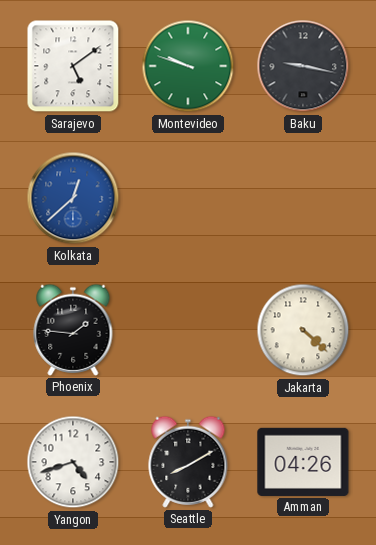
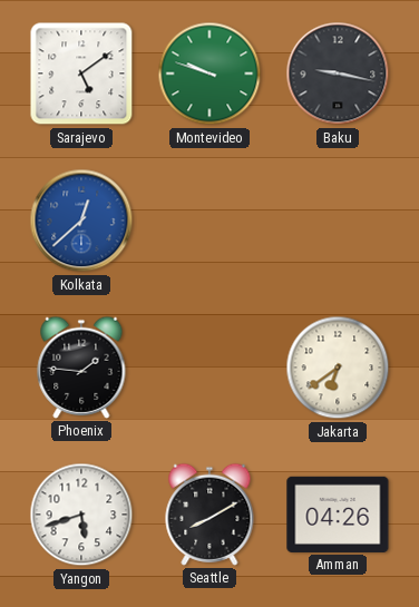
Jakarta: 4:22 -> 6:39
Yangon: 4:42 -> 5:42
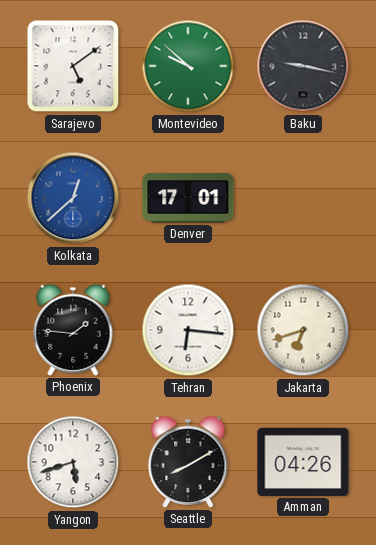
Montevideo: 9:48 -> 9:52
Denver: none -> 17:01
Tehran: none -> 6:16
Jakarta: 6:39 -> 6:42
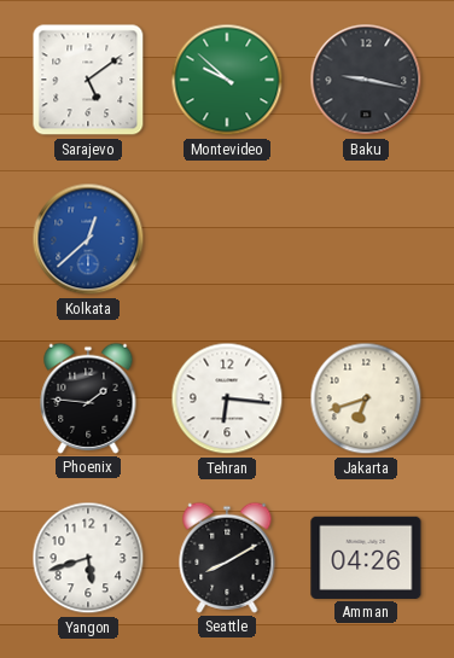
Denver: 17:01 -> none
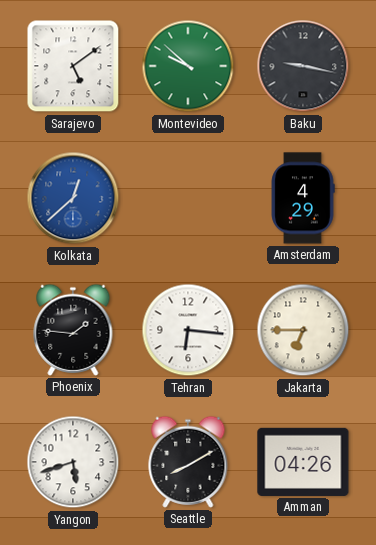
Amsterdam: none -> 4:29
Jakarta: 6:42 -> 6:45
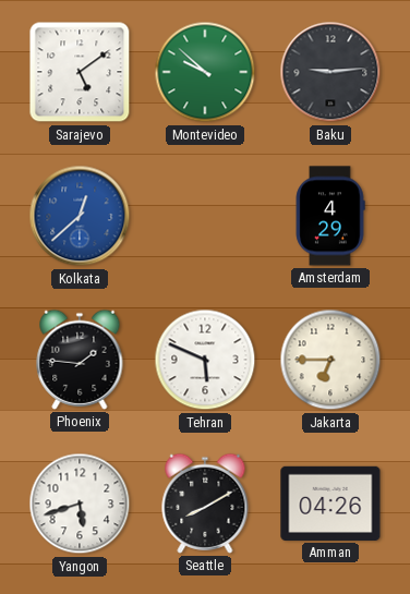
Baku: 9:17 -> 9:14
Tehran: 6:16 -> 5:49
